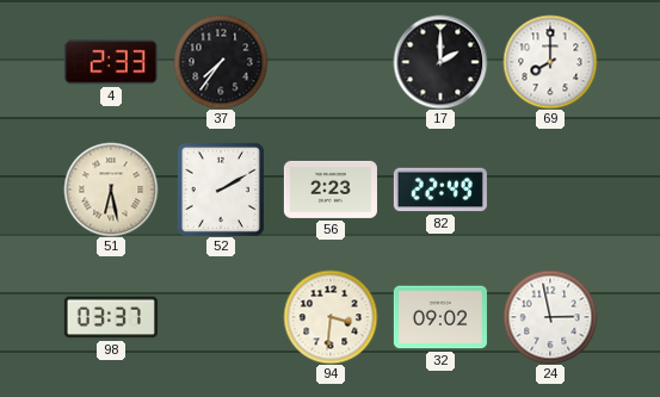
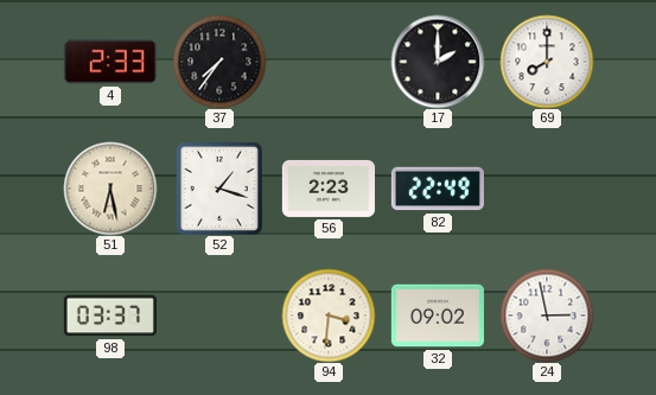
52: 2:10 -> 1:18
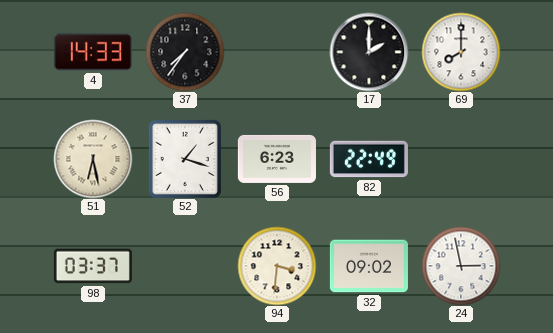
4: 2:33 -> 14:33
56: 2:23 -> 6:23
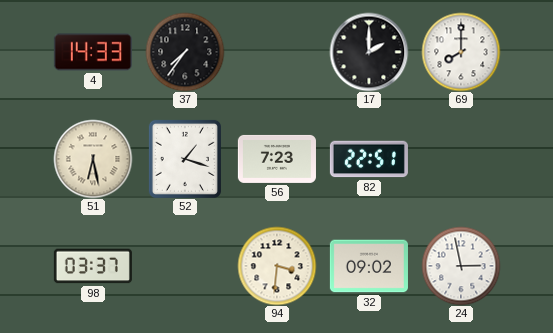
56: 6:23 -> 7:23
82: 22:49 -> 22:51
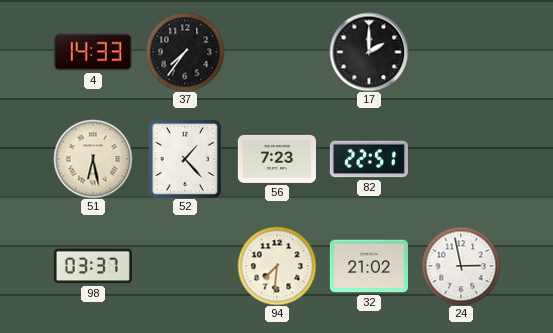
69: 8:00 -> none
52: 1:18 -> 1:23
94: 3:31 -> 7:31
32: 09:02 -> 21:02
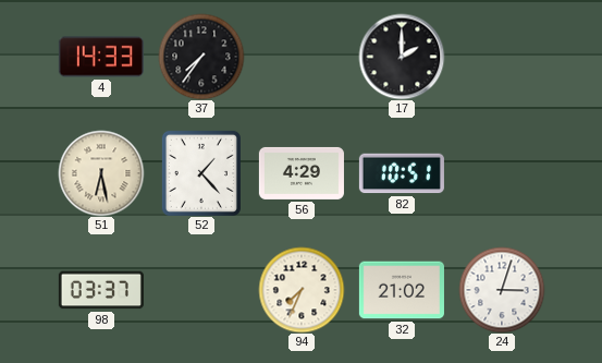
56: 7:23 -> 4:29
82: 22:51 -> 10:51
94: 7:31 -> 7:34
24: 2:58 -> 3:03
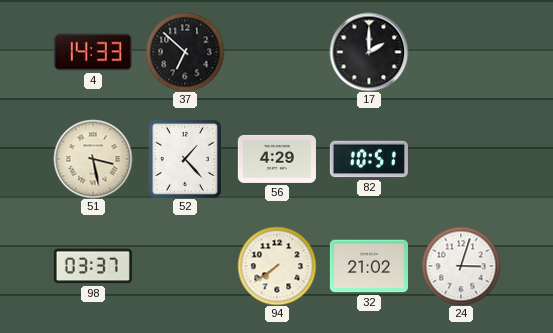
37: 7:36 -> 6:52
51: 6:28 -> 3:28
94: 7:34 -> 7:39
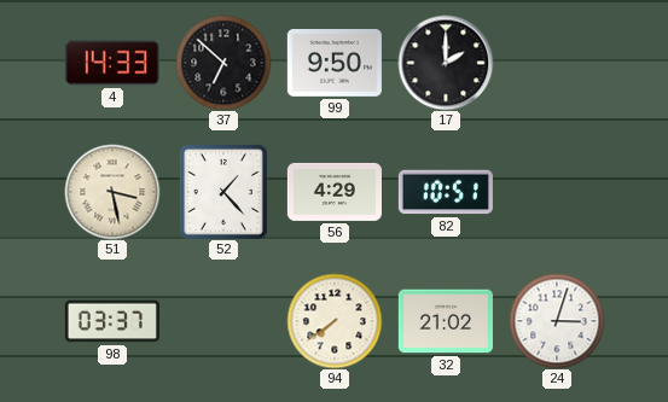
99: none -> 9:50
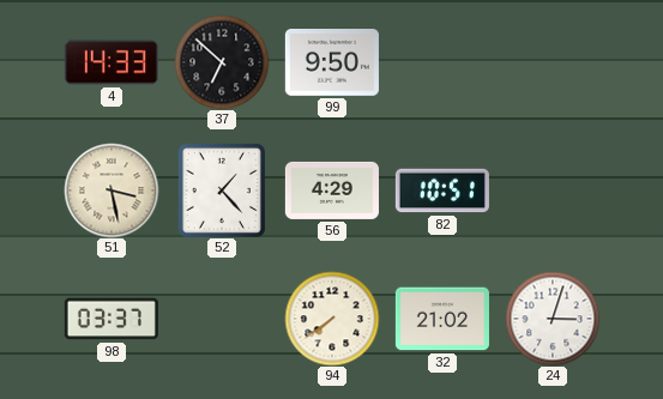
17: 2:00 -> none
